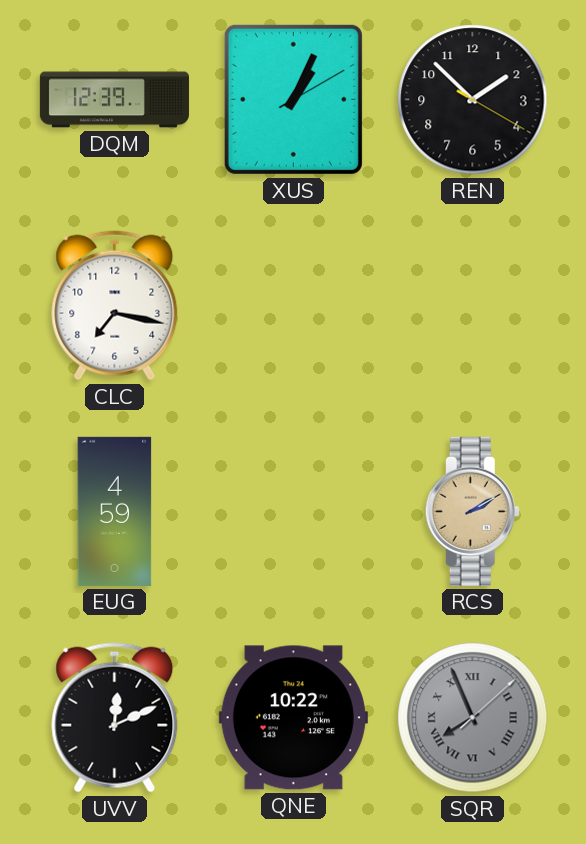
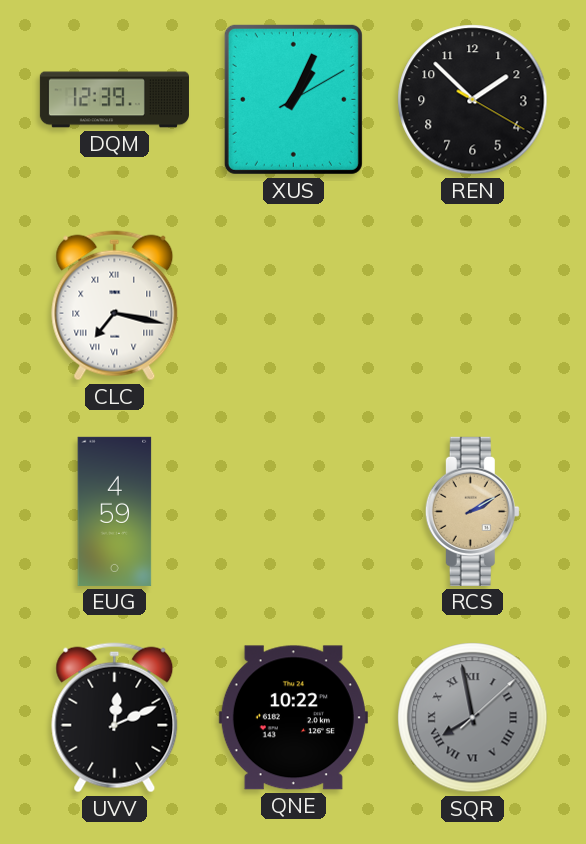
CLC numerals: Arabic -> Roman
SQR: 7:56 -> 7:58
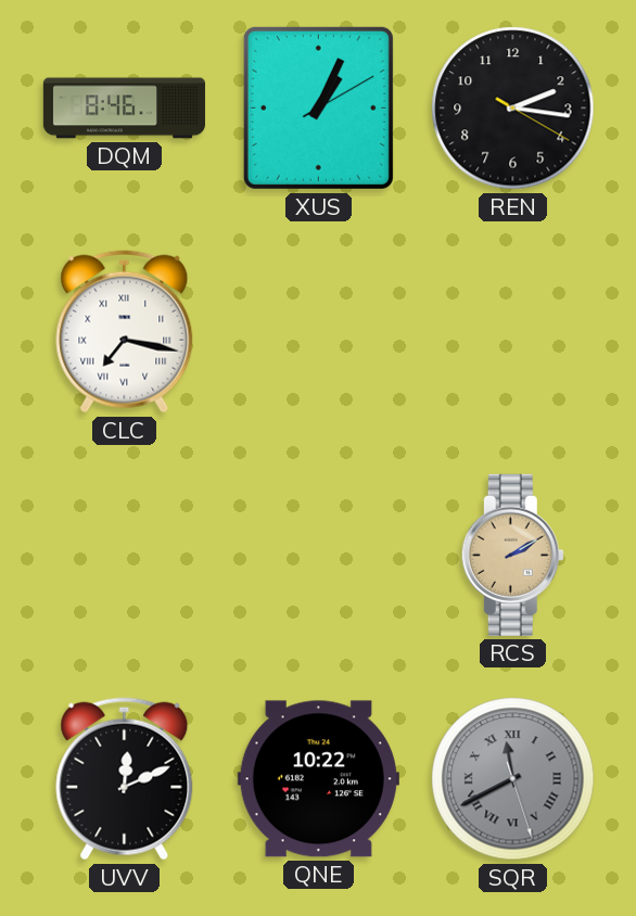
DQM: 12:39 -> 8:46
REN: 1:52 -> 2:16
EUG: 4:59 -> none
SQR: 7:58 -> 11:40
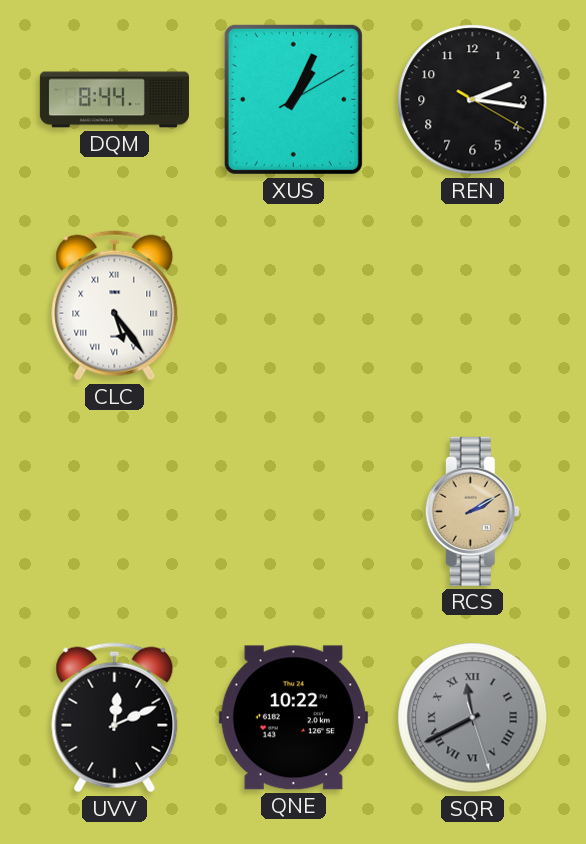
DQM: 8:46 -> 8:44
CLC: 7:17 -> 5:24
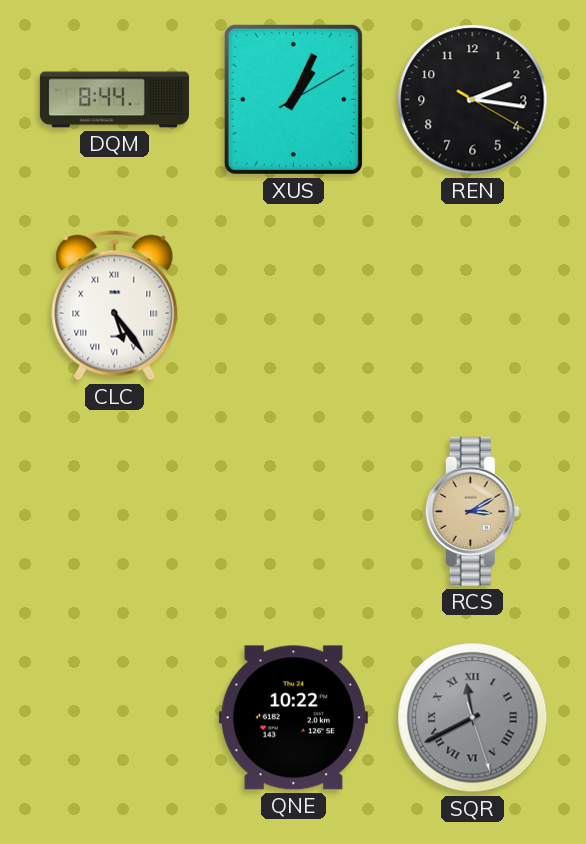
RCS: 2:10 -> 3:10
UVV: 12:11 -> none
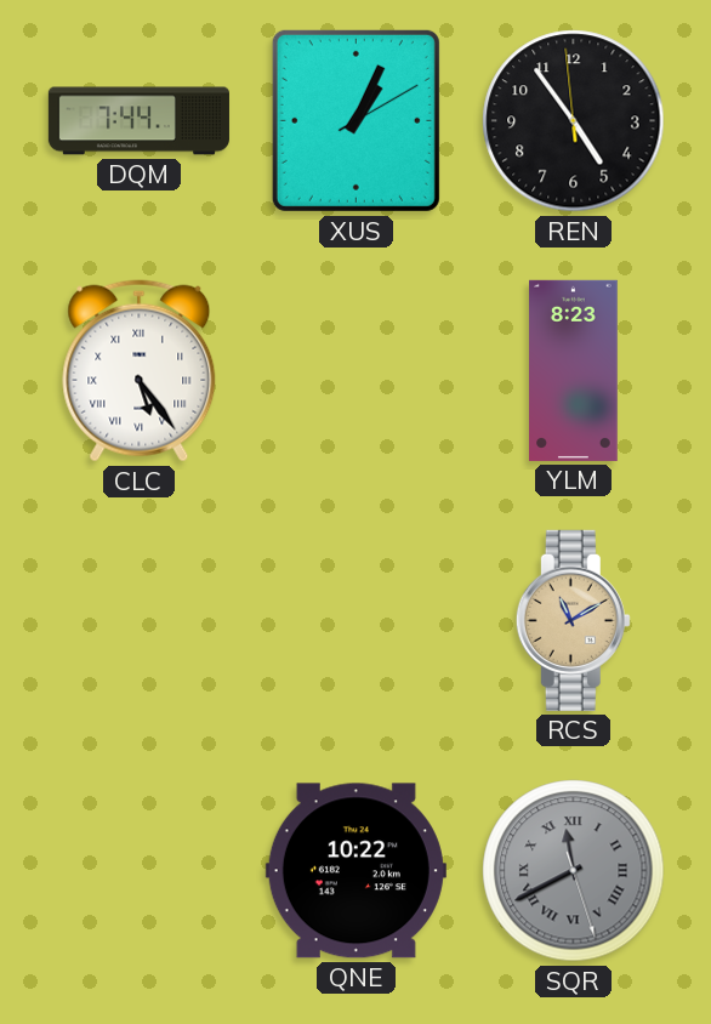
DQM: 8:44 -> 7:44
REN: 2:16 -> 4:53
YLM: none -> 8:23
RCS: 3:10 -> 11:10
